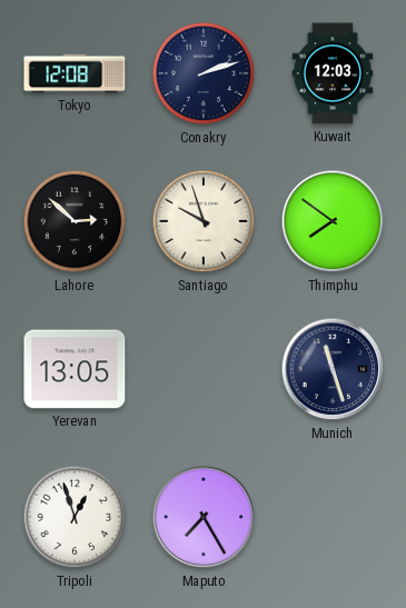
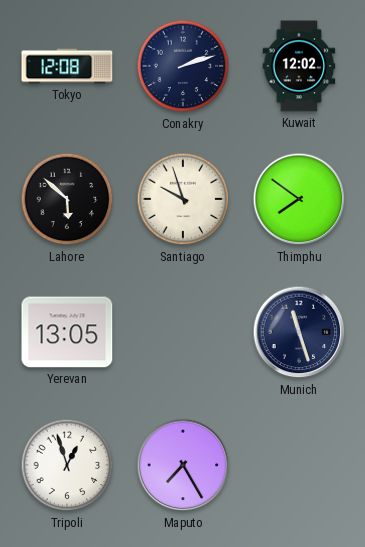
Kuwait: 12:03 -> 12:02
Lahore: 2:52 -> 5:52
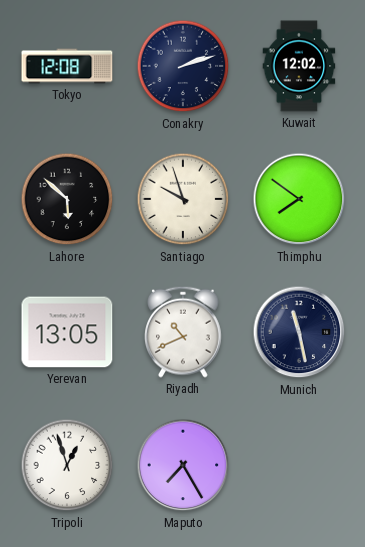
Riyadh: none -> 10:41
Munich: 11:27 -> 11:28
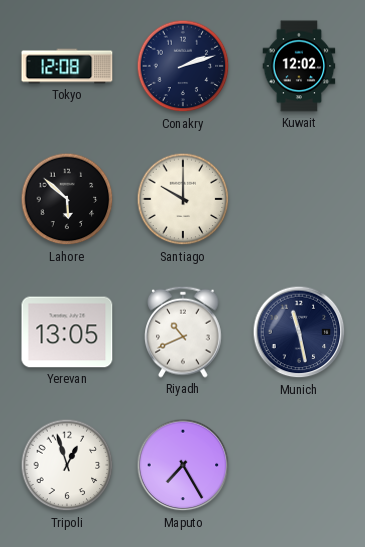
Santiago: 9:57 -> 10:00
Thimphu: 7:51 -> none
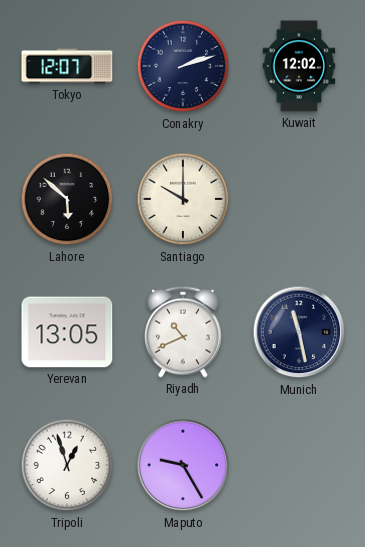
Tokyo: 12:08 -> 12:07
Maputo: 7:25 -> 9:25
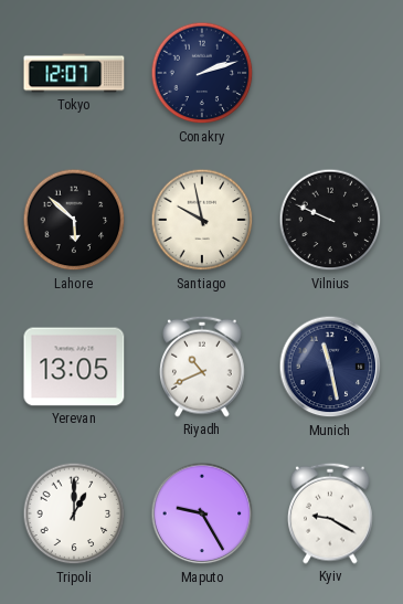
Kuwait: 12:02 -> none
Santiago: 10:00 -> 9:58
Vilnius: none -> 9:49
Tripoli: 12:57 -> 1:00
Kyiv: none -> 9:20
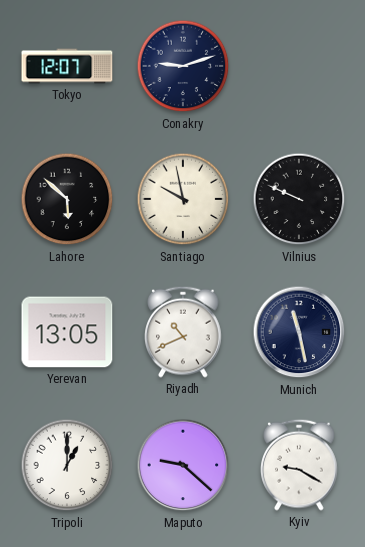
Conakry: 2:12 -> 9:12
Maputo: 9:25 -> 9:22
